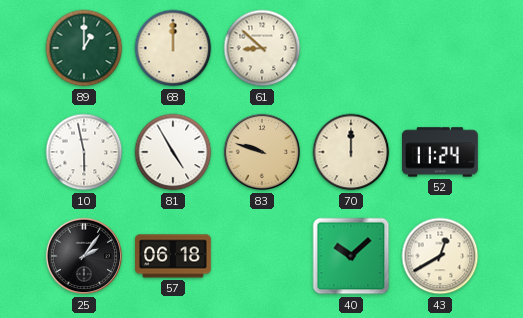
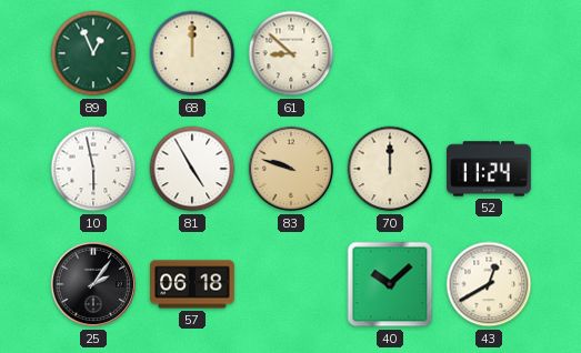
89: 1:00 -> 12:56
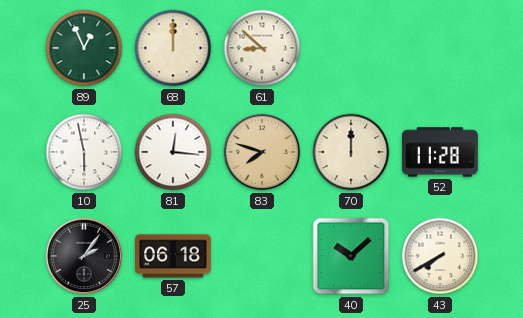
81: 4:55 -> 12:16
83: 9:48 -> 7:48
52: 11:24 -> 11:28
43: 12:40 -> 7:40
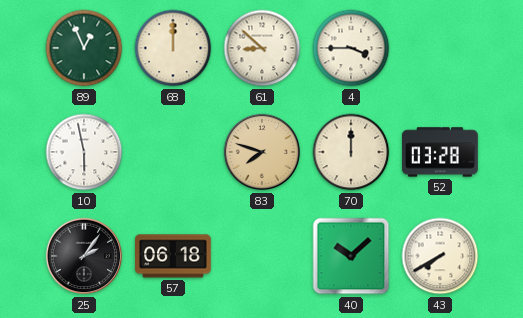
4: none -> 3:45
81: 12:16 -> none
52: 11:28 -> 03:28
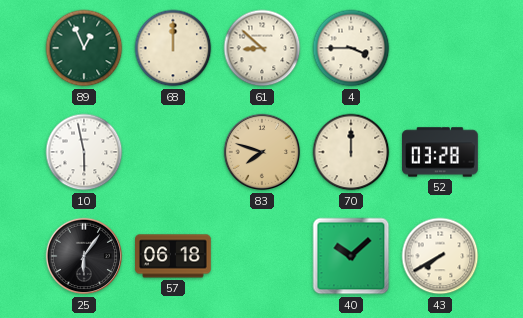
25: 2:06 -> 6:06
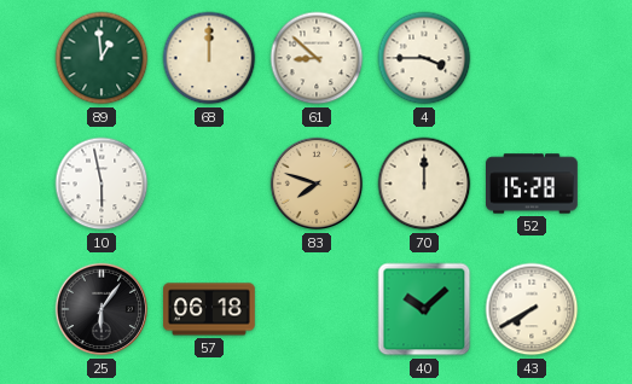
89: 12:56 -> 12:59
52: 03:28 -> 15:28
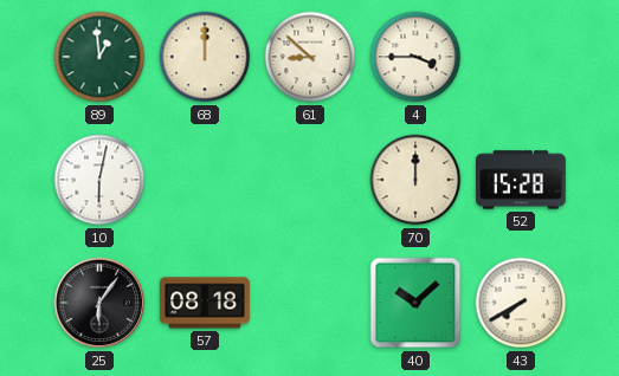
10: 5:58 -> 6:02
83: 7:48 -> none
57: 06:18 -> 08:18
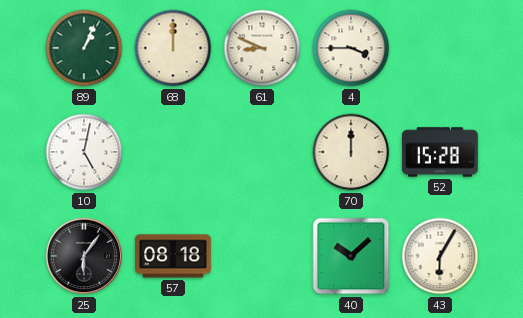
89: 12:59 -> 1:04
61: 8:52 -> 8:49
10: 6:02 -> 5:02
43: 7:40 -> 6:05
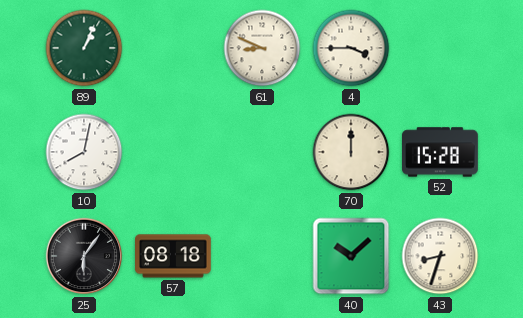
68: 12:00 -> none
10: 5:02 -> 8:02
43: 6:05 -> 8:33
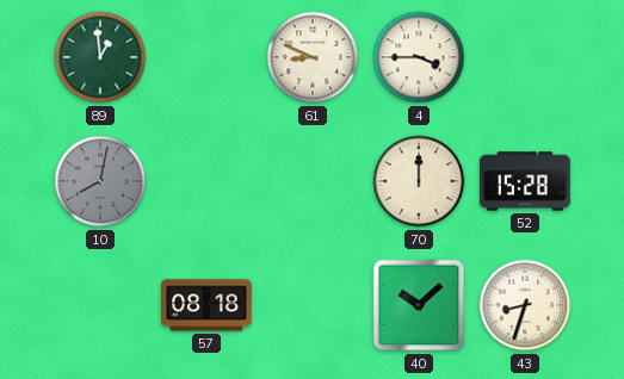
89: 1:04 -> 12:59
10 dial: white -> grey
25: 6:06 -> none
